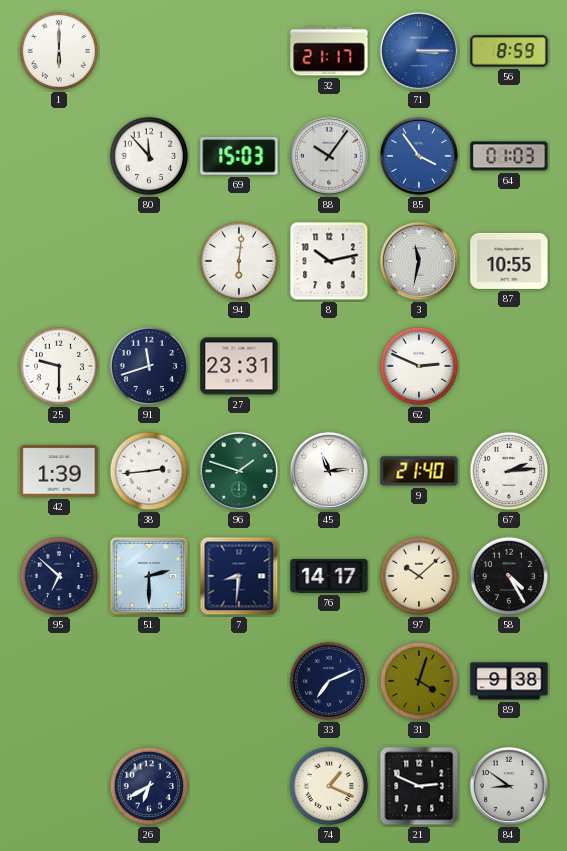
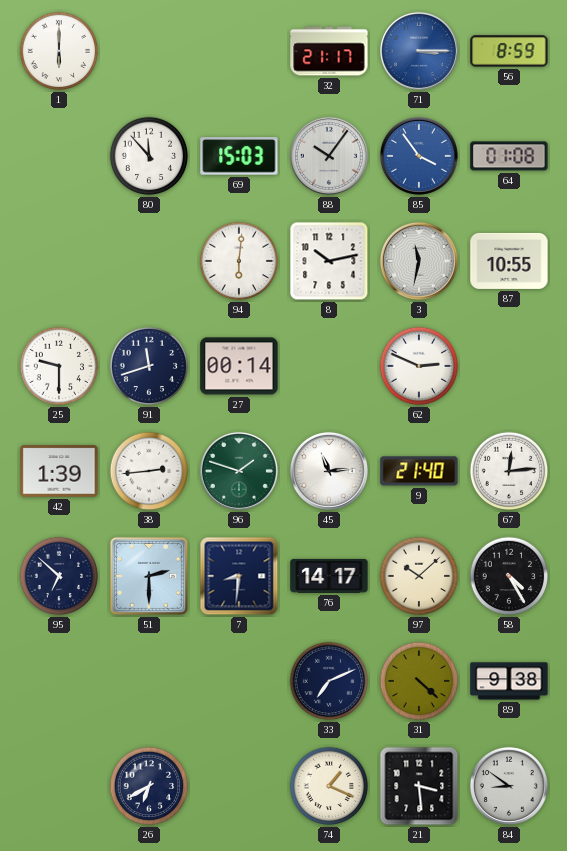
64: 01:03 -> 01:08
27: 23:31 -> 00:14
67: 2:14 -> 12:14
31: 4:03 -> 4:22
21: 2:49 -> 3:29
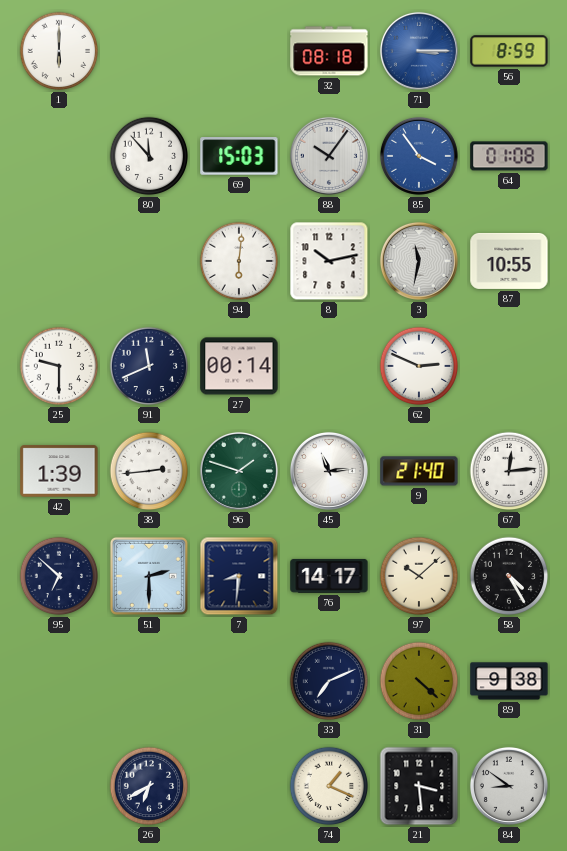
32: 21:17 -> 08:18
91: 11:42 -> 11:41
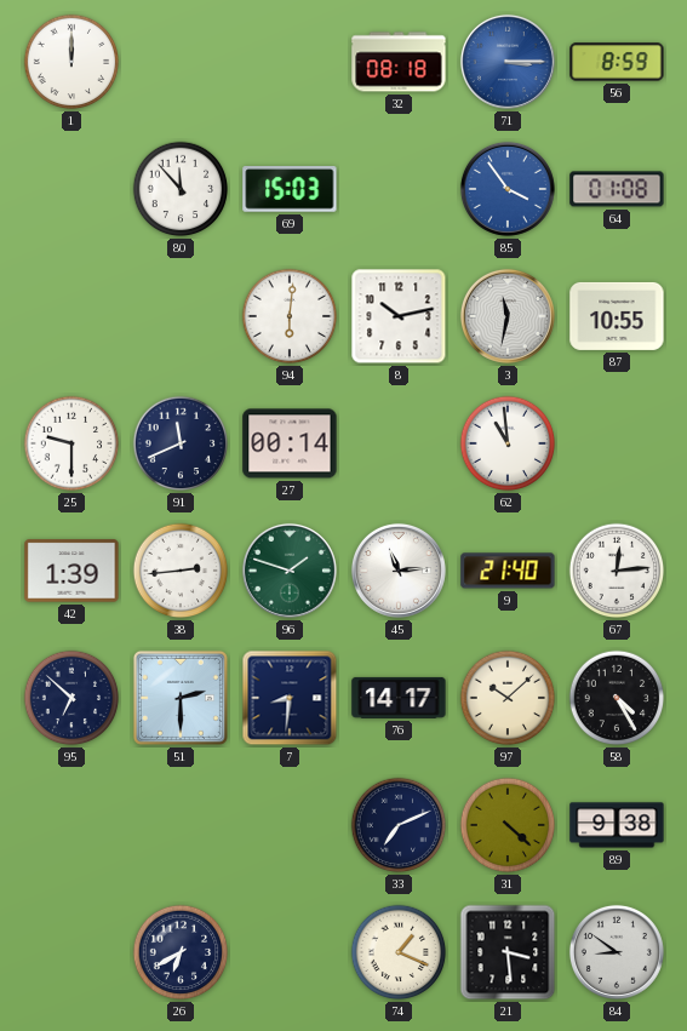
1: 6:00 -> 12:00
88: 10:06 -> none
62: 2:49 -> 10:59
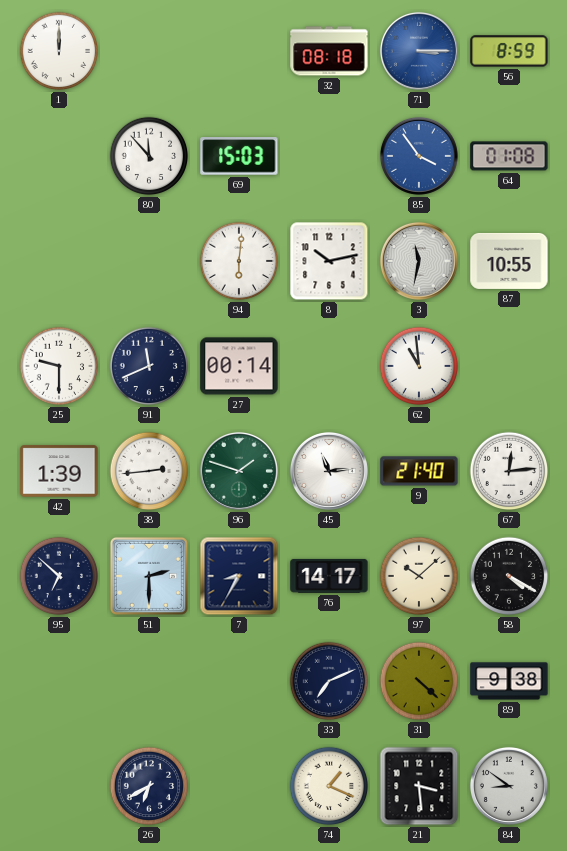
7: 8:31 -> 8:35
58: 4:25 -> 4:20
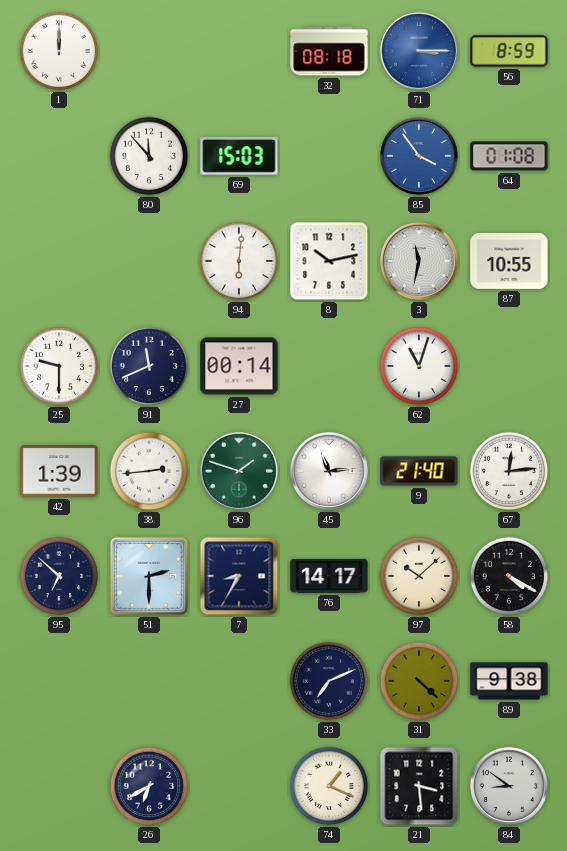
62: 10:59 -> 11:03
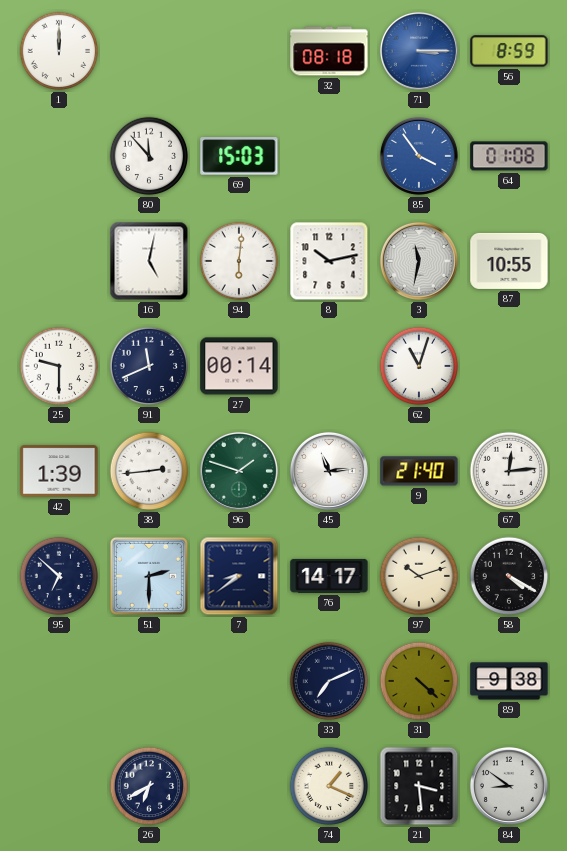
16: none -> 5:02
7: 8:35 -> 8:39
97: 10:08 -> 10:12
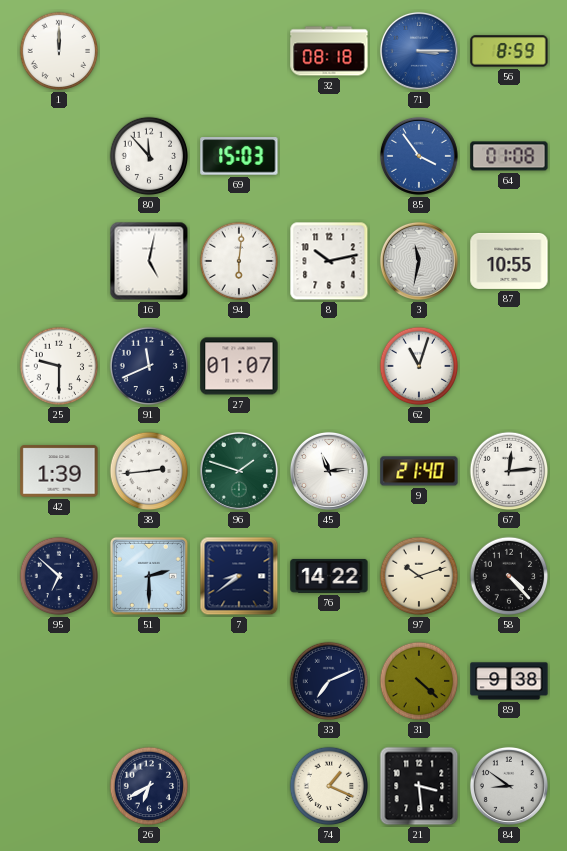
27: 00:14 -> 01:07
76: 14:17 -> 14:22
58: 4:20 -> 4:23
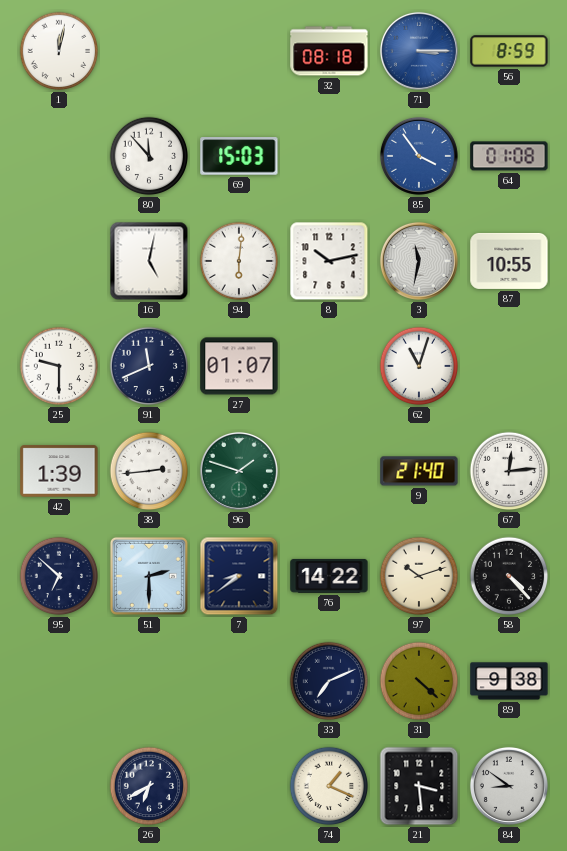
1: 12:00 -> 12:02
45: 11:14 -> none
